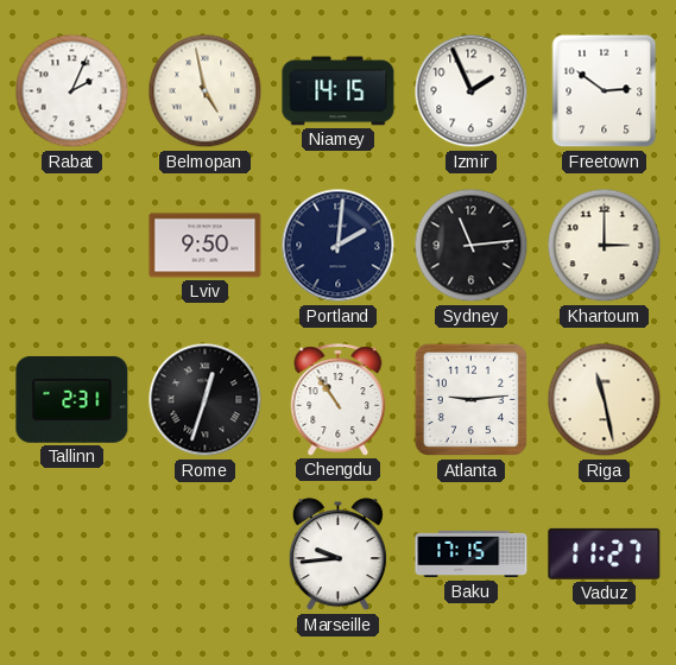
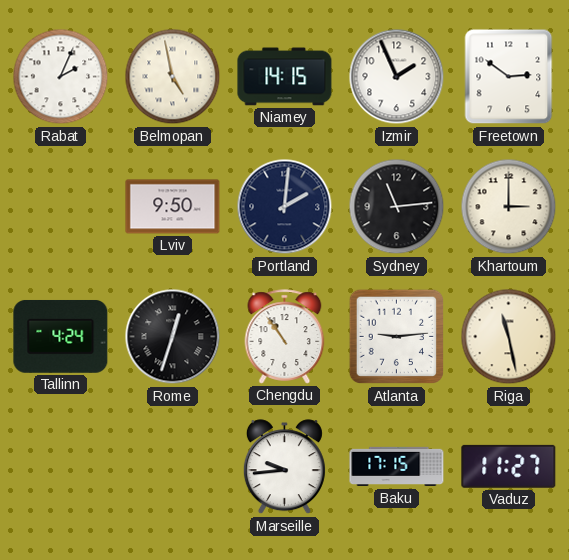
Tallinn: 2:31 -> 4:24
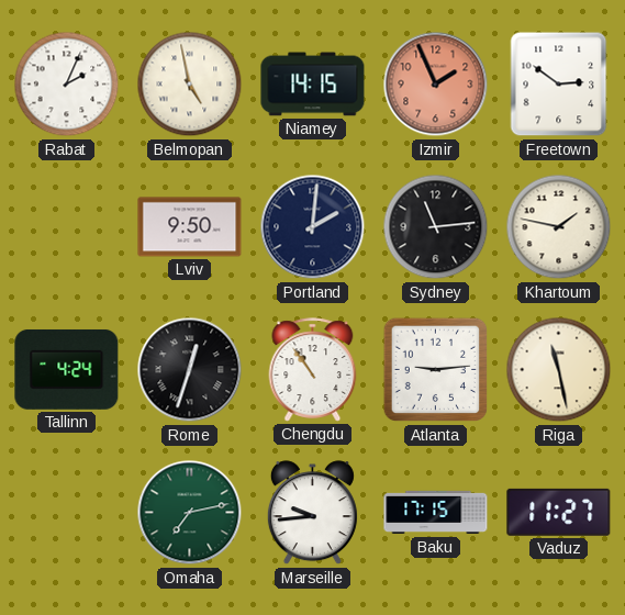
Izmir dial: white -> salmon
Khartoum: 3:00 -> 1:47
Omaha: none -> 7:13
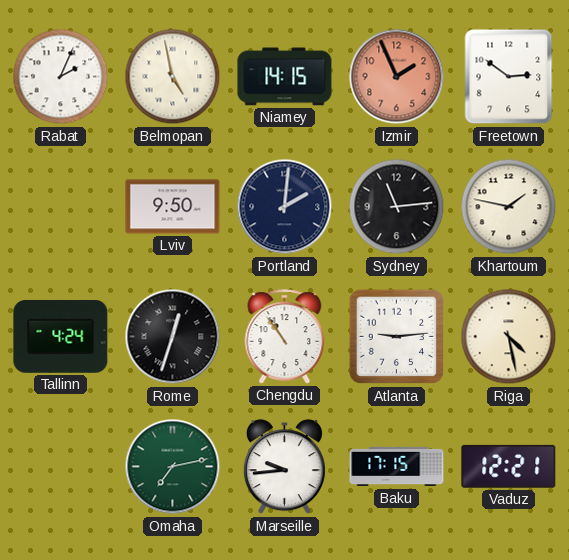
Riga: 11:28 -> 4:28
Vaduz: 11:27 -> 12:21
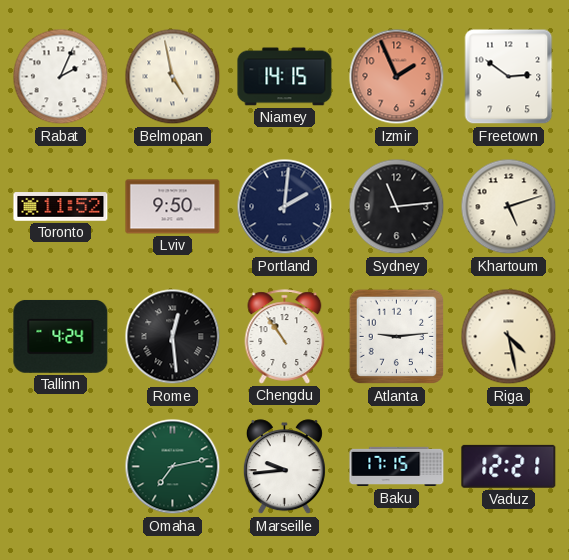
Toronto: none -> 11:52
Khartoum: 1:47 -> 5:12
Rome: 12:33 -> 12:29
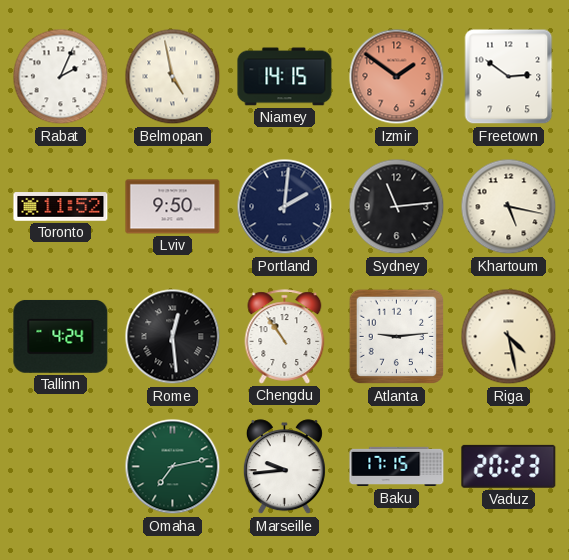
Izmir: 1:56 -> 1:51
Khartoum: 5:12 -> 5:17
Vaduz: 12:21 -> 20:23
